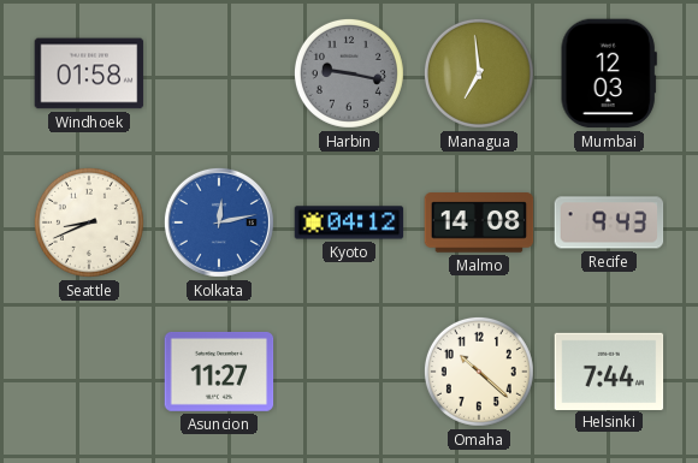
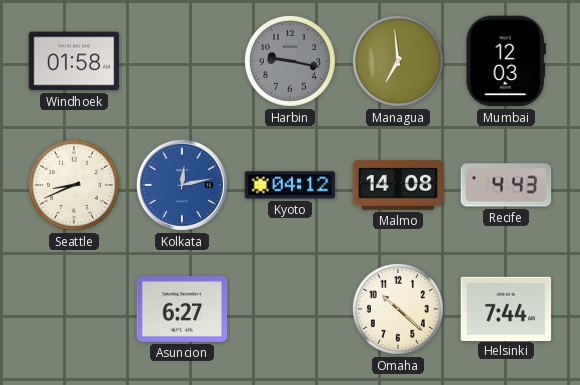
Recife: 9:43 -> 4:43
Asuncion: 11:27 -> 6:27
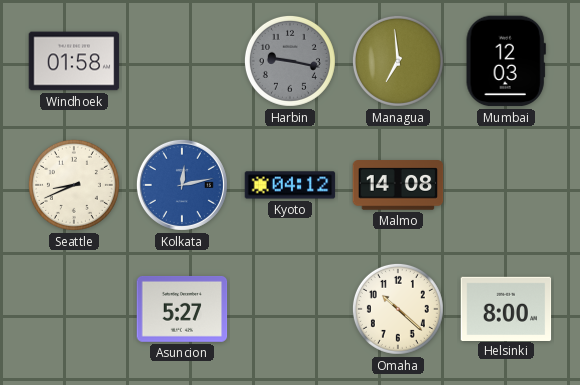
Recife: 4:43 -> none
Asuncion: 6:27 -> 5:27
Helsinki: 7:44 -> 8:00
